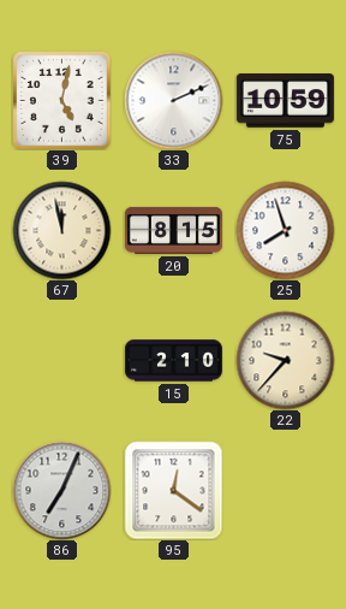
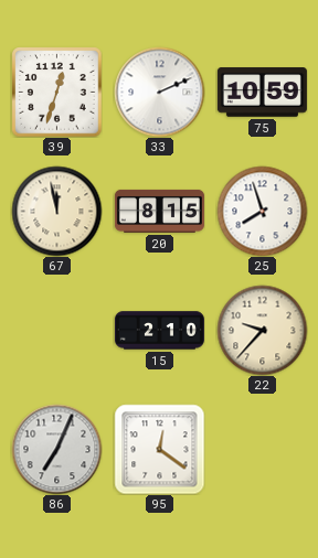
39: 5:02 -> 12:33
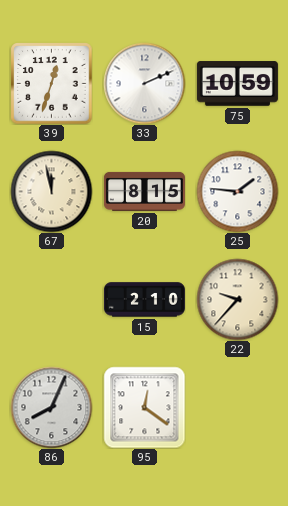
25: 7:57 -> 1:46
86: 7:04 -> 8:04
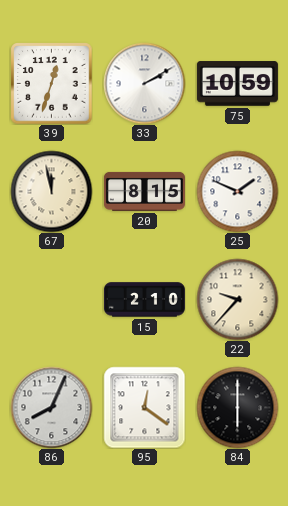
33: 2:11 -> 2:10
25: 1:46 -> 1:49
84: none -> 6:00
